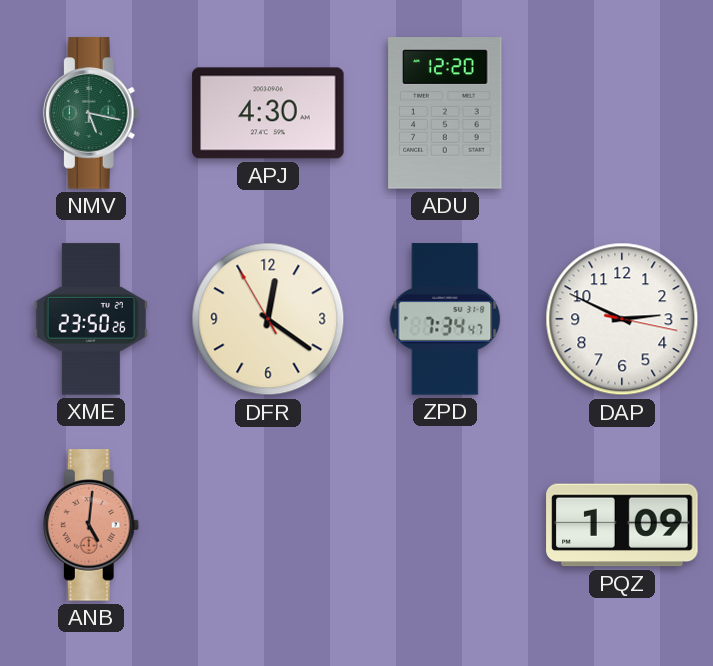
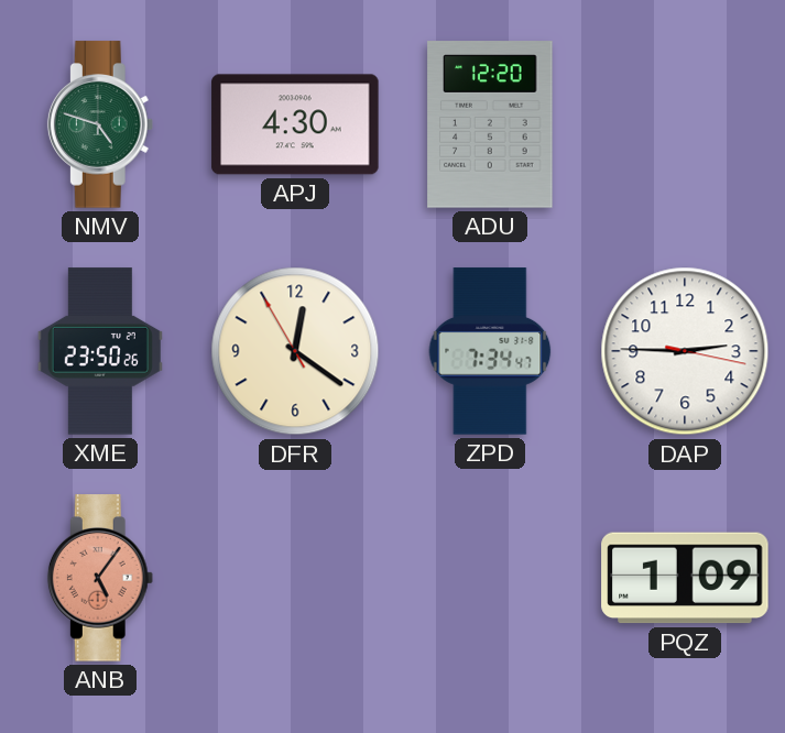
NMV: 5:17 -> 4:48
DAP: 2:49 -> 2:45
ANB: 5:01 -> 5:06
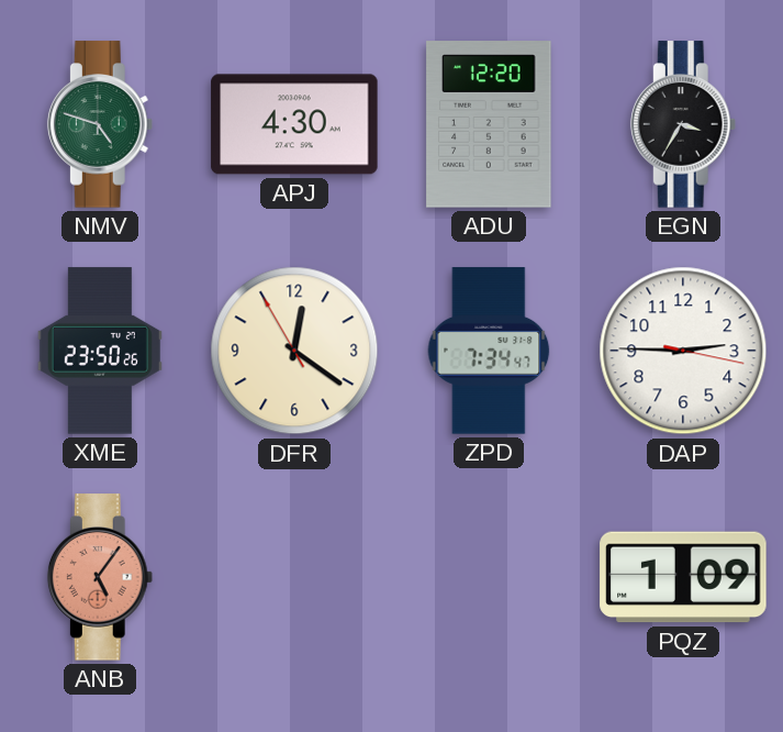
EGN: none -> 3:35
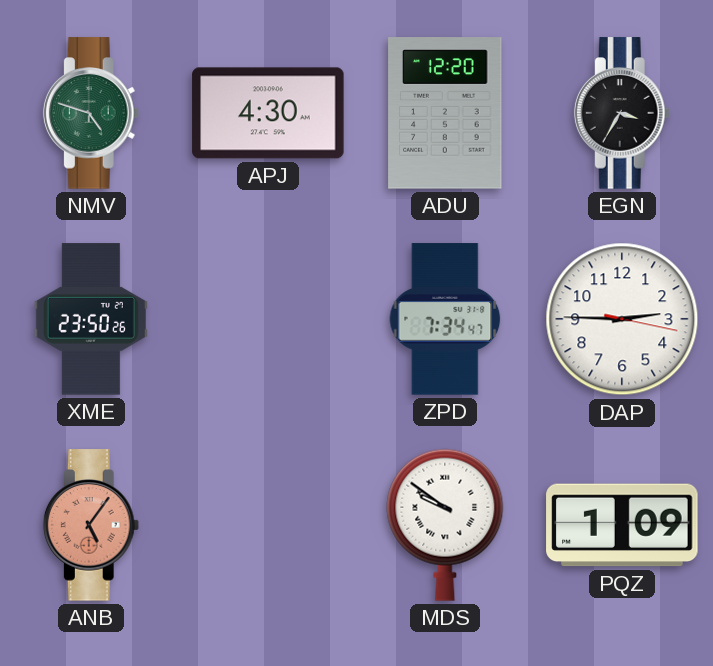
DFR: 12:20 -> none
MDS: none -> 9:51
